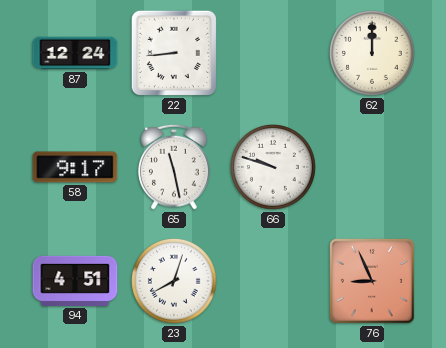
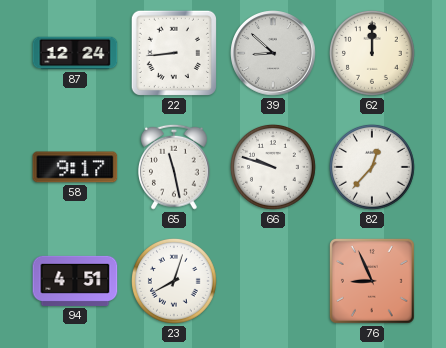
39: none -> 8:52
82: none -> 12:37
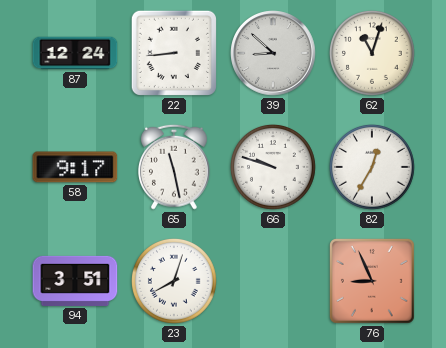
62: 12:00 -> 11:03
82: 12:37 -> 12:35
94: 4:51 -> 3:51
